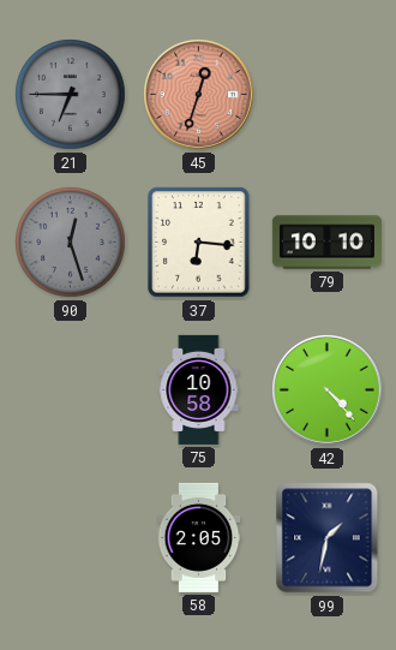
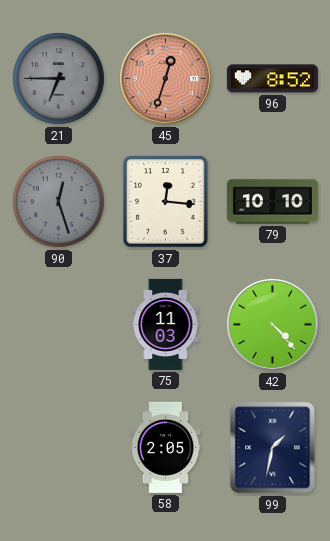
96: none -> 8:52
37: 6:16 -> 12:16
75: 10:58 -> 11:03
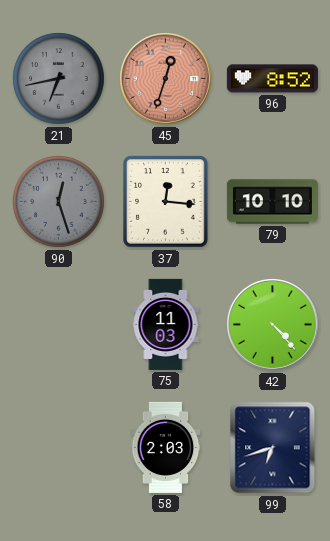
21: 6:45 -> 6:43
58: 2:05 -> 2:03
99: 1:32 -> 6:42
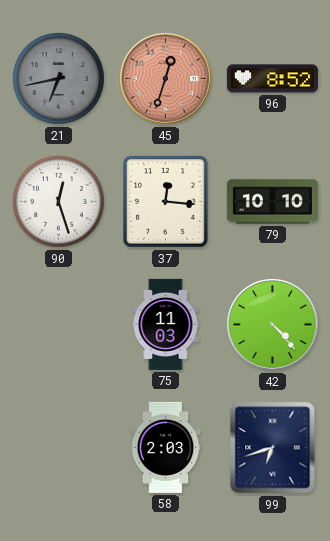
90 dial: grey -> white
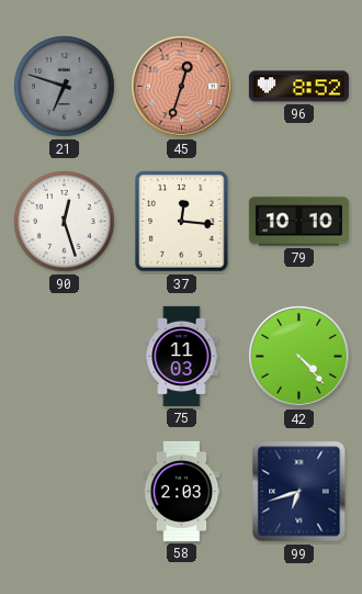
21: 6:43 -> 6:48
